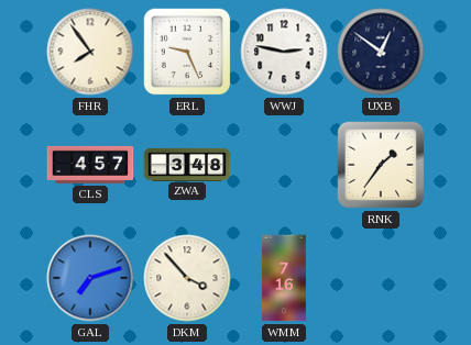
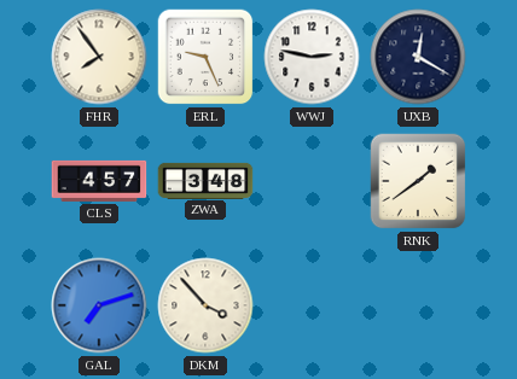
UXB: 12:51 -> 12:20
RNK: 1:36 -> 1:39
WMM: 7:16 -> none
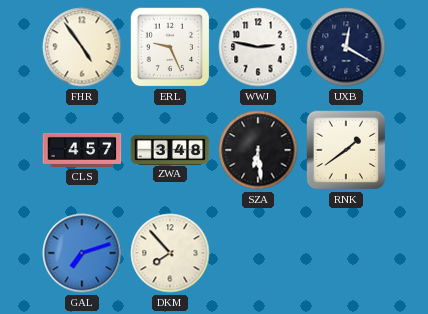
FHR: 7:54 -> 4:54
SZA: none -> 6:29
DKM: 3:53 -> 7:53
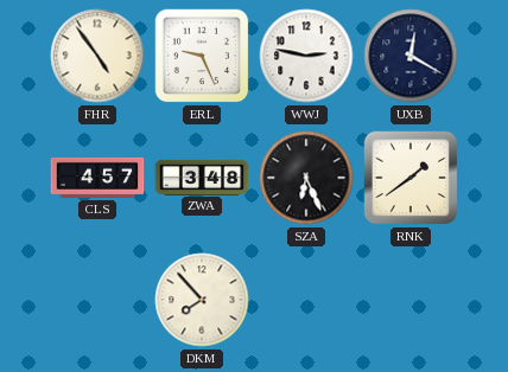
SZA: 6:29 -> 6:26
GAL: 7:12 -> none
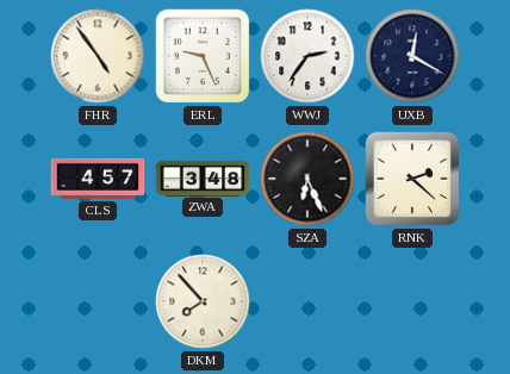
WWJ: 2:47 -> 2:36
RNK: 1:39 -> 2:22
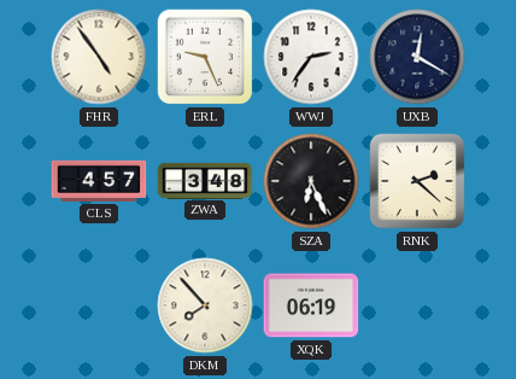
XQK: none -> 06:19
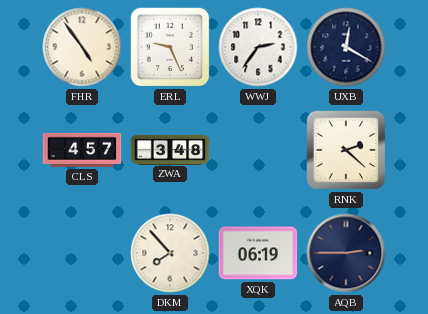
SZA: 6:26 -> none
AQB: none -> 2:45
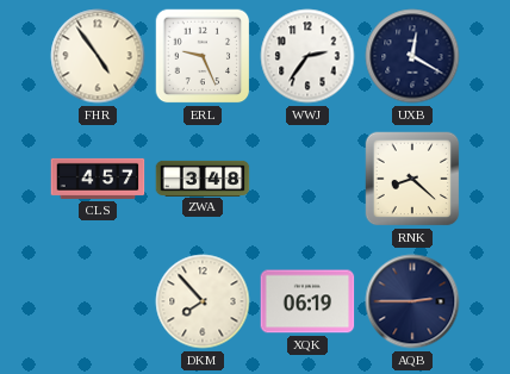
RNK: 2:22 -> 8:22
